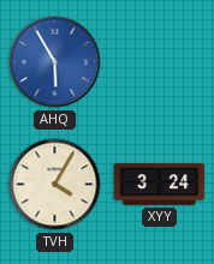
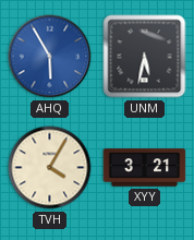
UNM: none -> 5:32
XYY: 3:24 -> 3:21
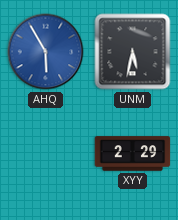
TVH: 4:05 -> none
XYY: 3:21 -> 2:29
